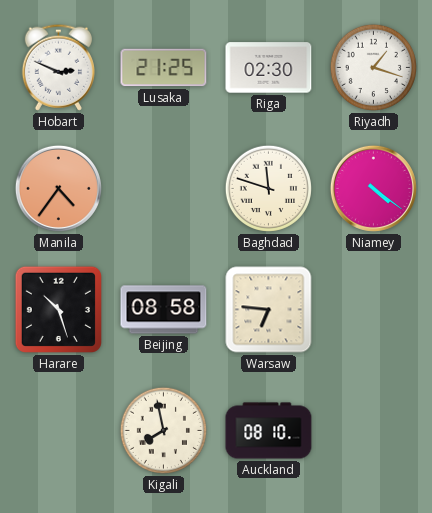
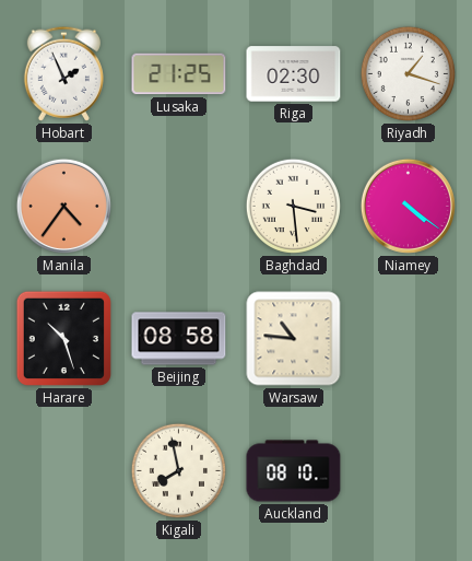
Hobart: 2:49 -> 1:56
Baghdad: 11:48 -> 3:29
Warsaw: 6:46 -> 10:46
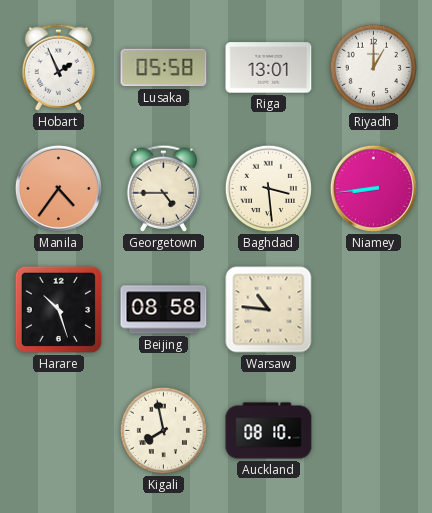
Lusaka: 21:25 -> 05:58
Riga: 02:30 -> 13:01
Riyadh: 1:18 -> 1:00
Georgetown: none -> 4:45
Niamey: 4:21 -> 8:44
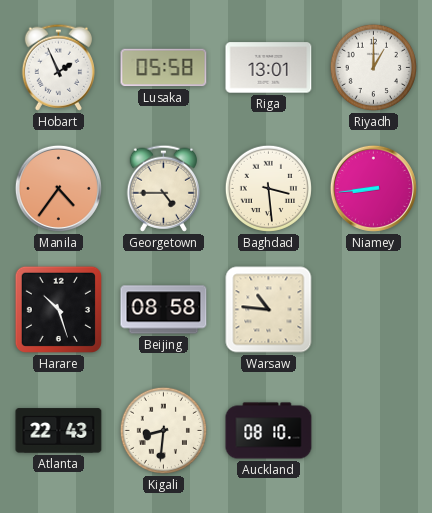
Atlanta: none -> 22:43
Kigali: 7:58 -> 8:31
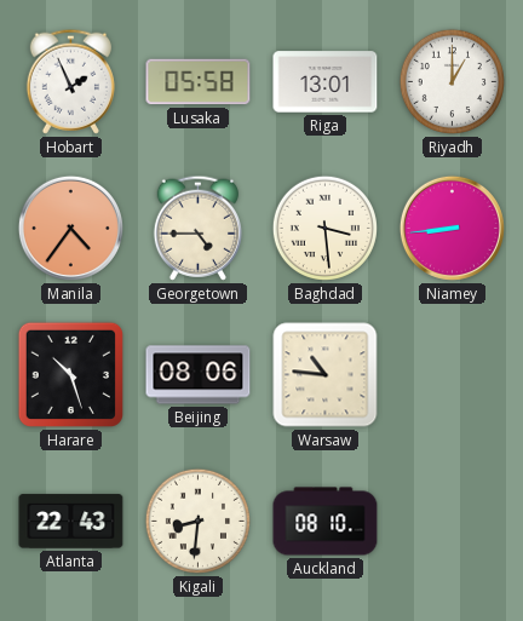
Beijing: 08:58 -> 08:06
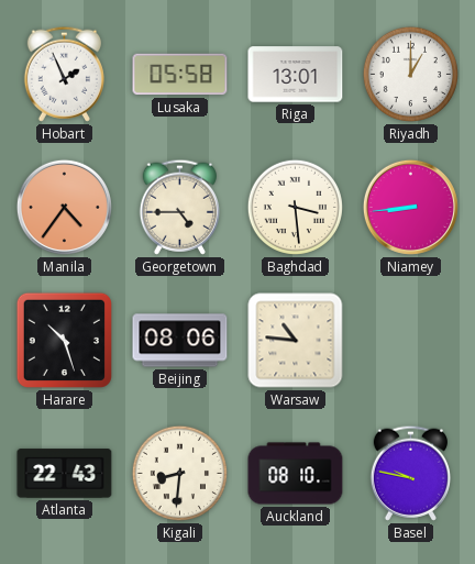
Basel: none -> 9:47
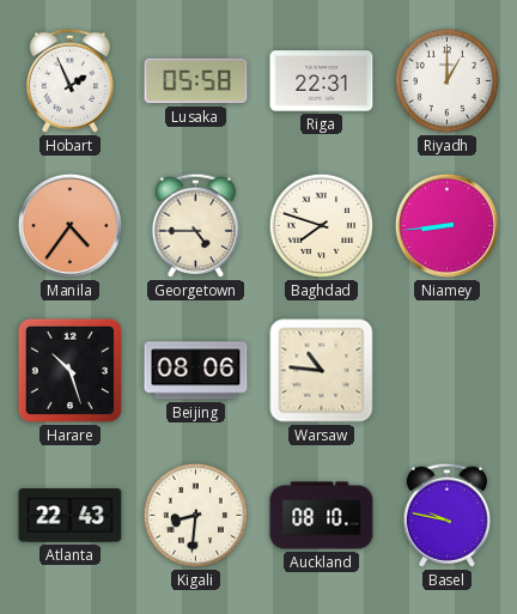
Riga: 13:01 -> 22:31
Baghdad: 3:29 -> 7:48
